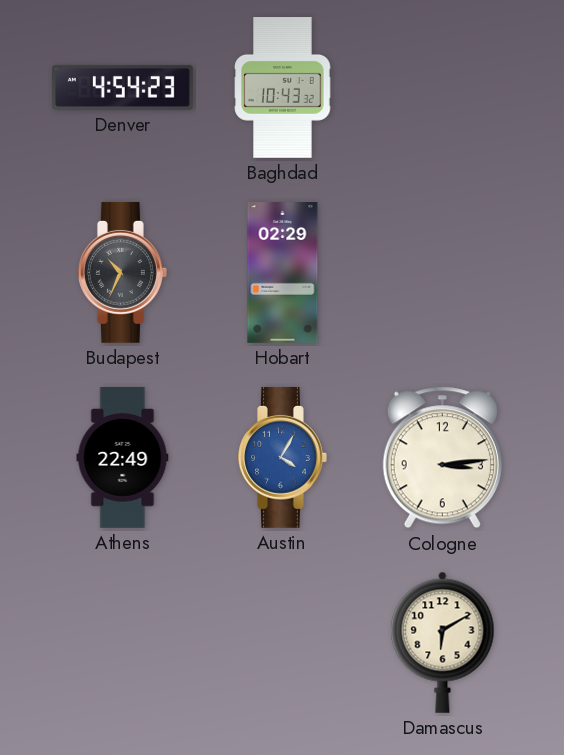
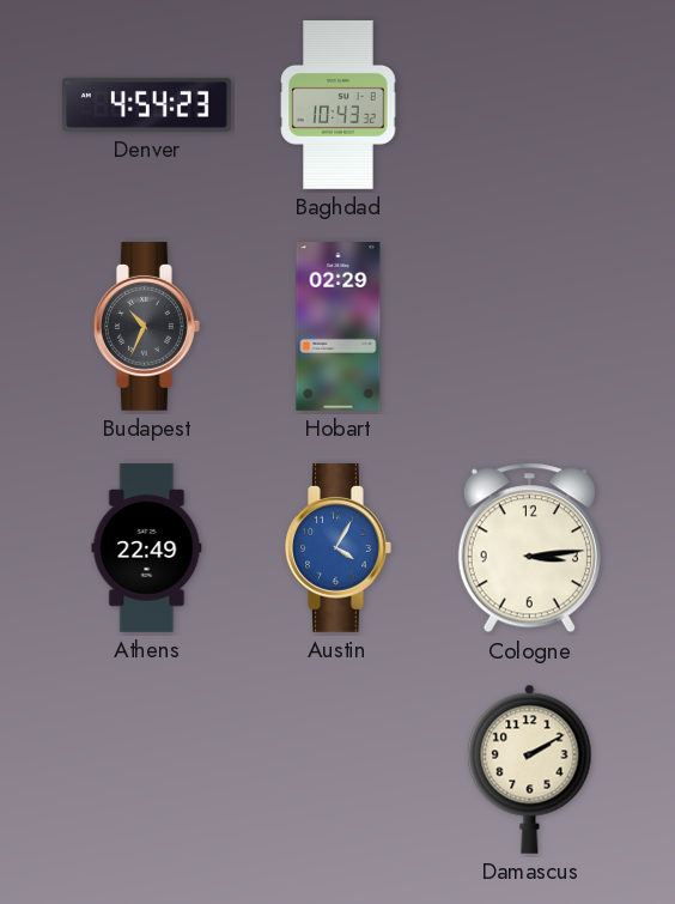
Damascus: 6:10 -> 2:10
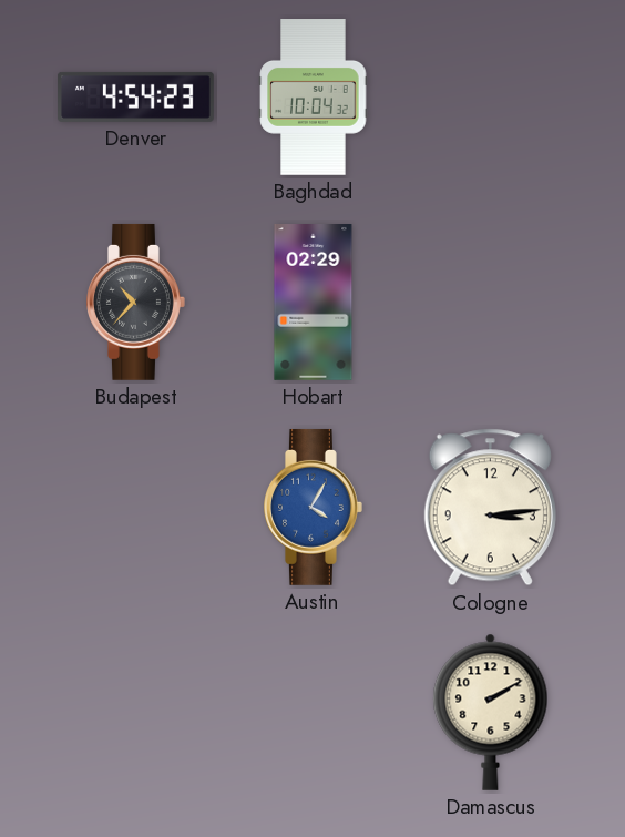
Baghdad: 10:43 -> 10:04
Budapest: 10:34 -> 10:37
Athens: 22:49 -> none
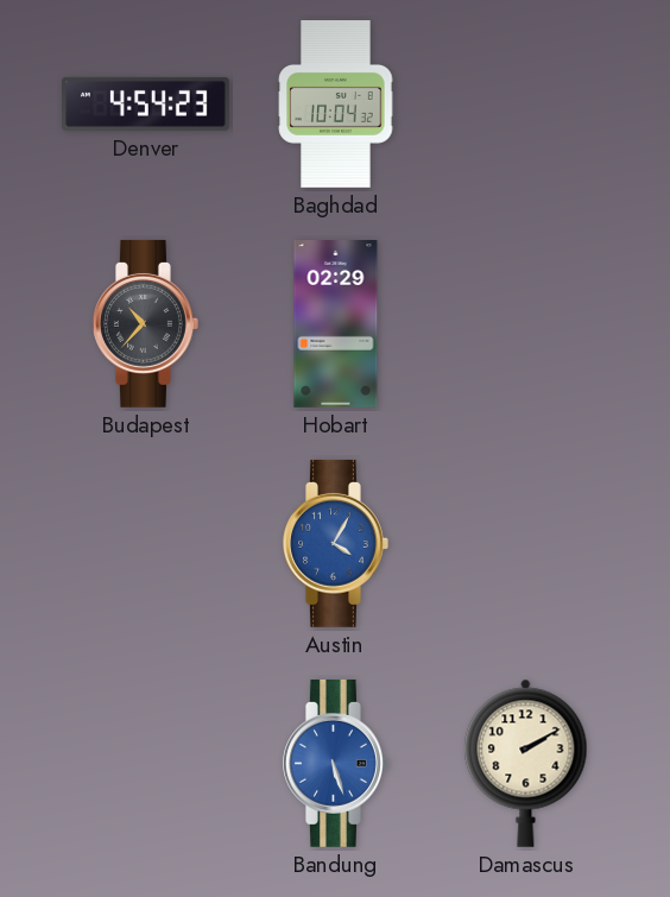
Cologne: 3:14 -> none
Bandung: none -> 5:27
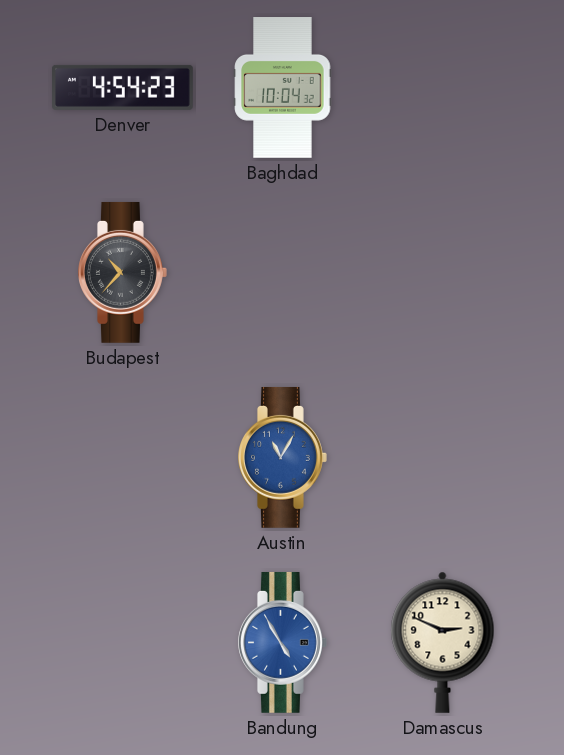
Hobart: 02:29 -> none
Austin: 4:05 -> 11:05
Bandung: 5:27 -> 4:55
Damascus: 2:10 -> 2:49
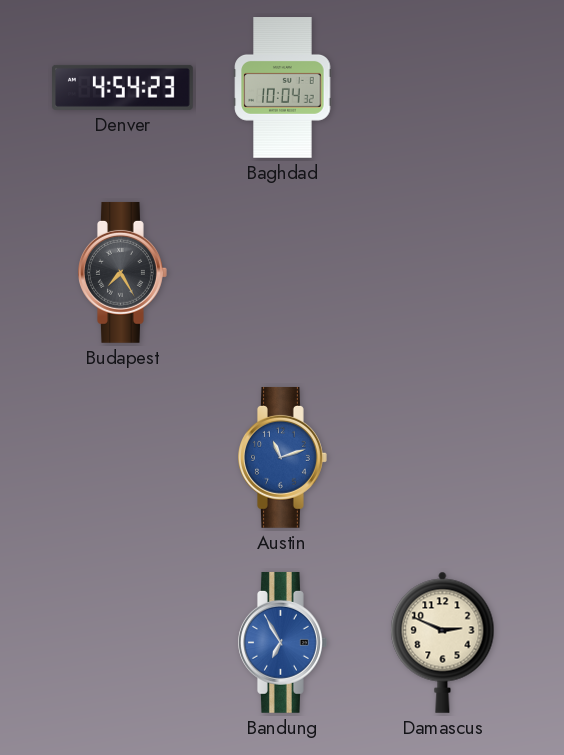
Budapest: 10:37 -> 7:25
Austin: 11:05 -> 11:12
Bandung: 4:55 -> 6:55
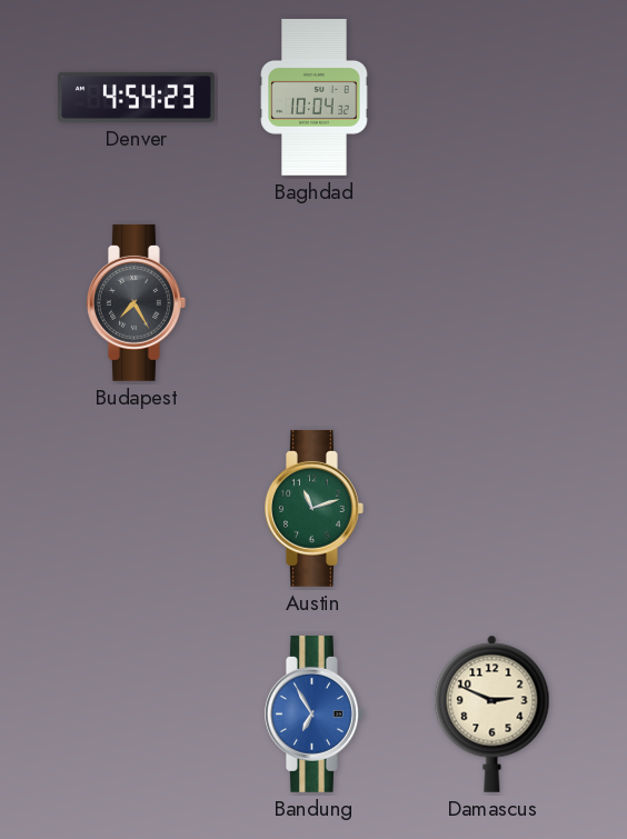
Austin dial: blue -> green
